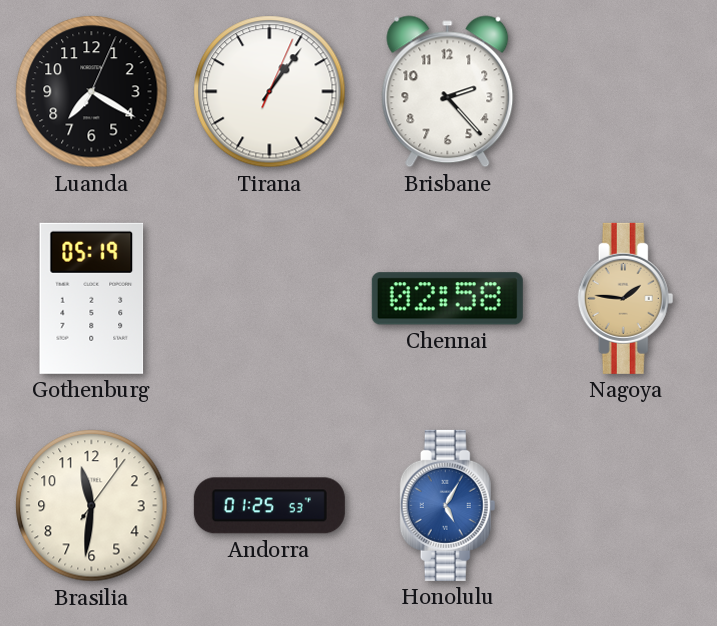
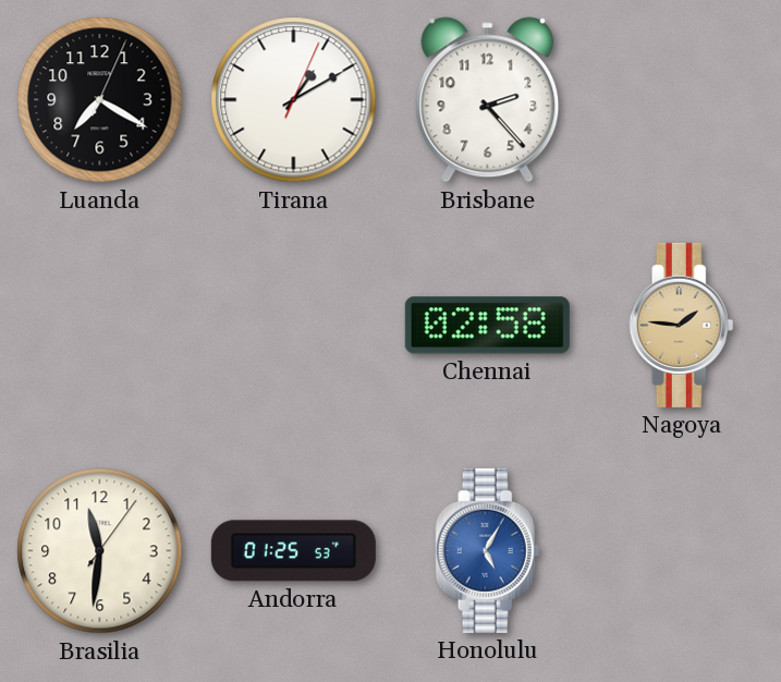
Tirana: 1:06 -> 1:10
Gothenburg: 05:19 -> none
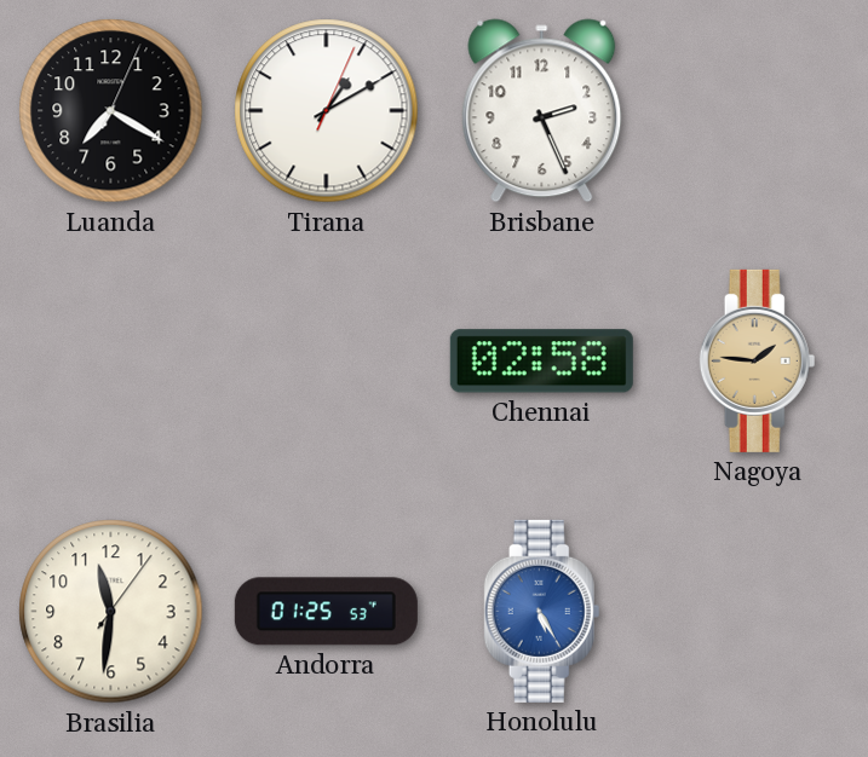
Brisbane: 2:23 -> 2:26
Honolulu: 5:05 -> 5:25
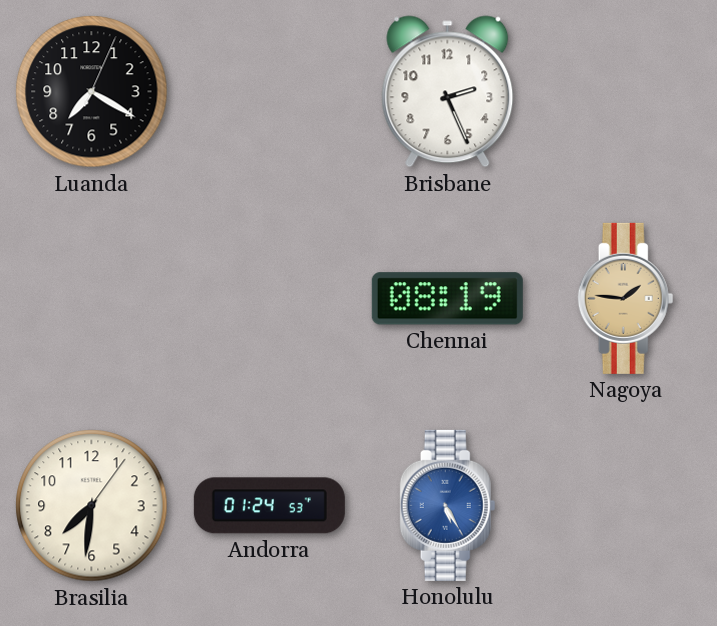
Tirana: 1:10 -> none
Chennai: 02:58 -> 08:19
Brasilia: 11:31 -> 7:31
Andorra: 01:25 -> 01:24
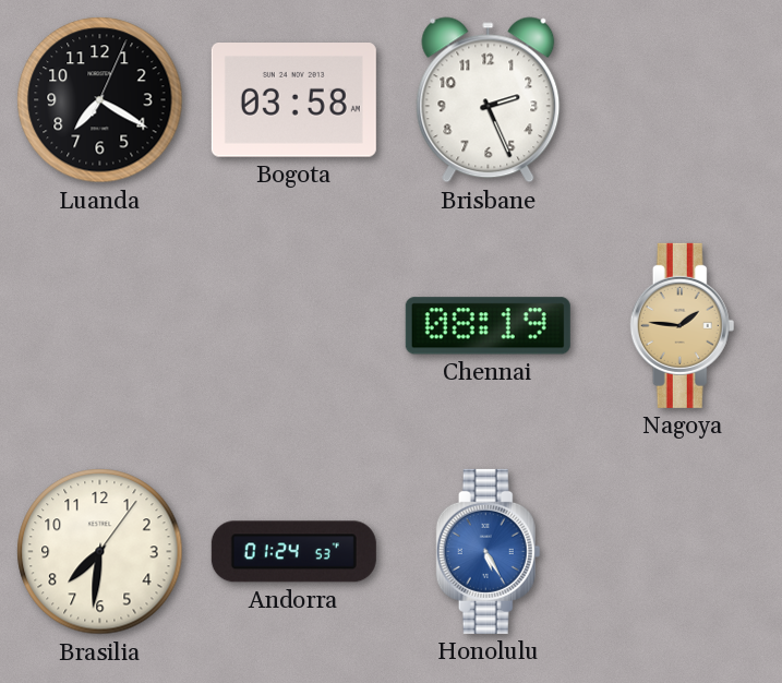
Bogota: none -> 03:58
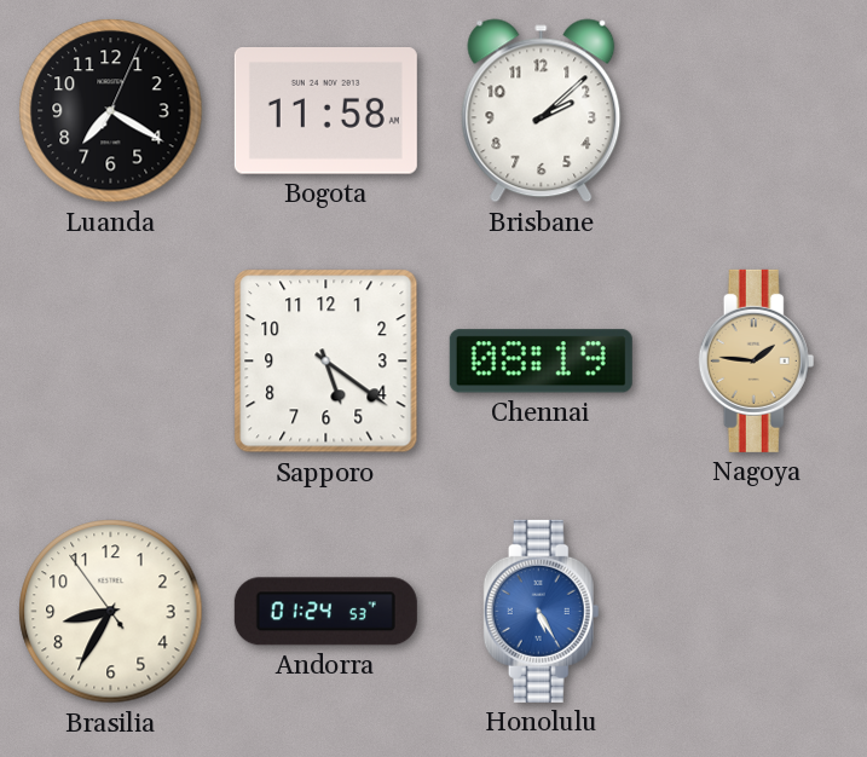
Bogota: 03:58 -> 11:58
Brisbane: 2:26 -> 2:08
Sapporo: none -> 5:21
Brasilia: 7:31 -> 8:34
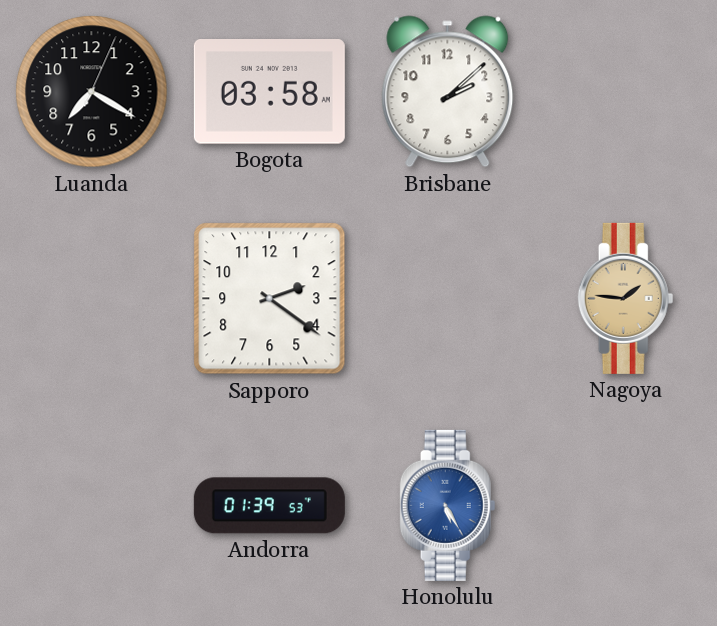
Bogota: 11:58 -> 03:58
Sapporo: 5:21 -> 2:21
Chennai: 08:19 -> none
Brasilia: 8:34 -> none
Andorra: 01:24 -> 01:39
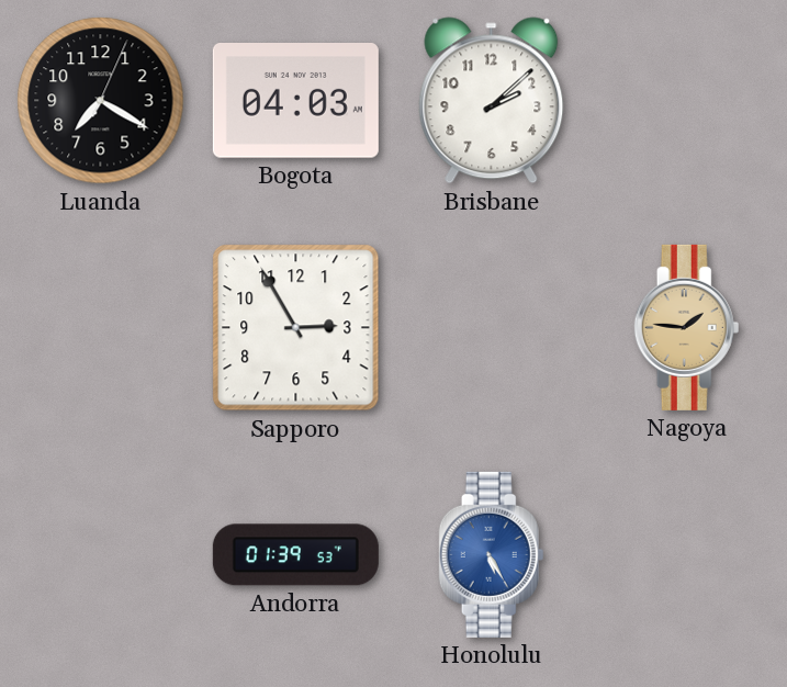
Bogota: 03:58 -> 04:03
Sapporo: 2:21 -> 2:55
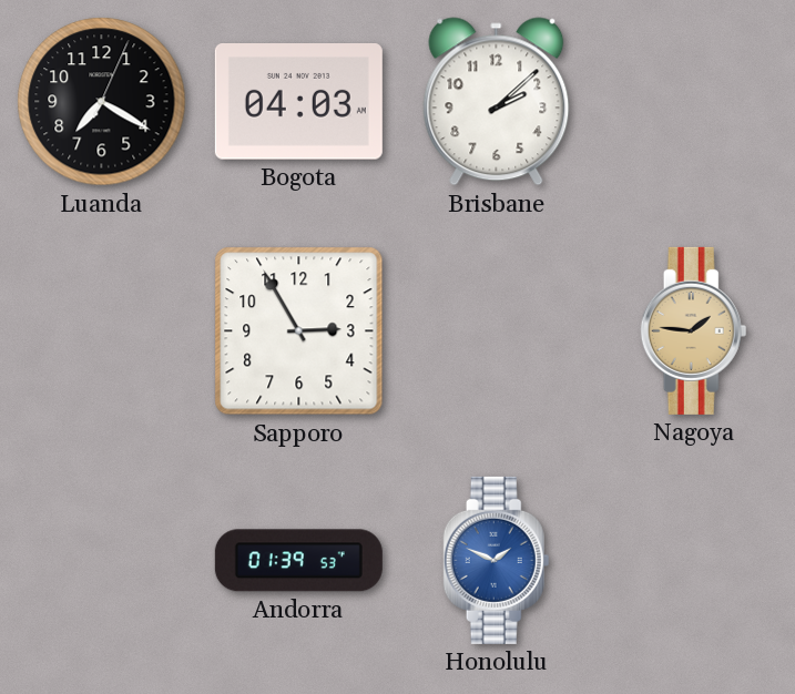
Honolulu: 5:25 -> 1:49
